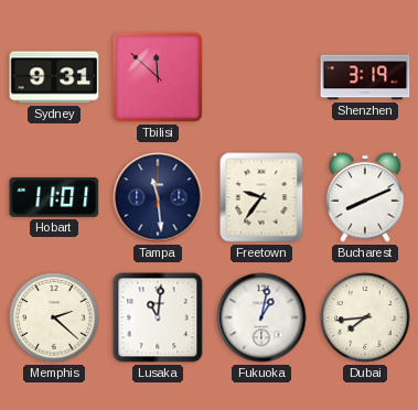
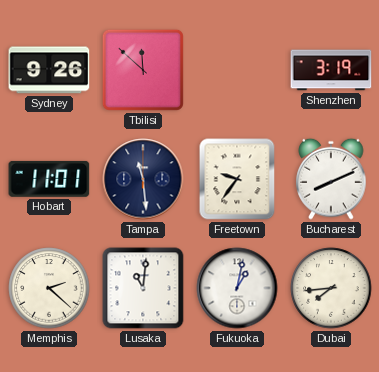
Sydney: 9:31 -> 9:26
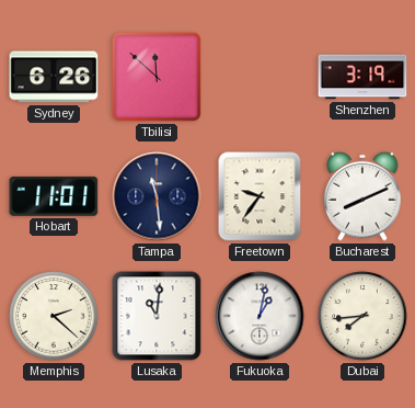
Sydney: 9:26 -> 6:26
